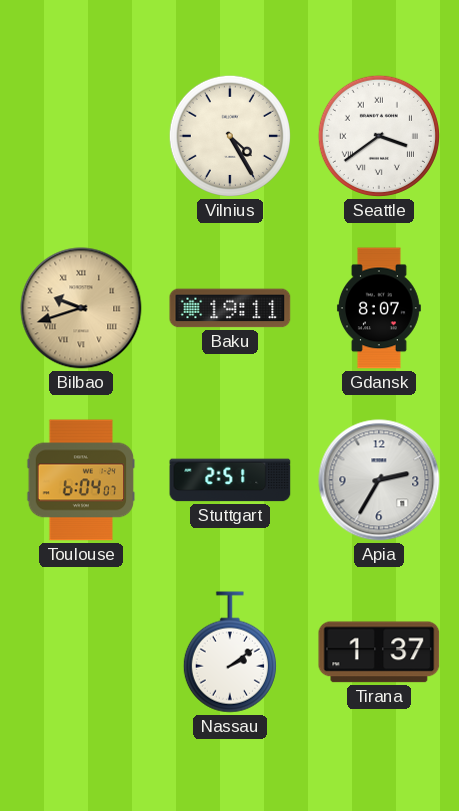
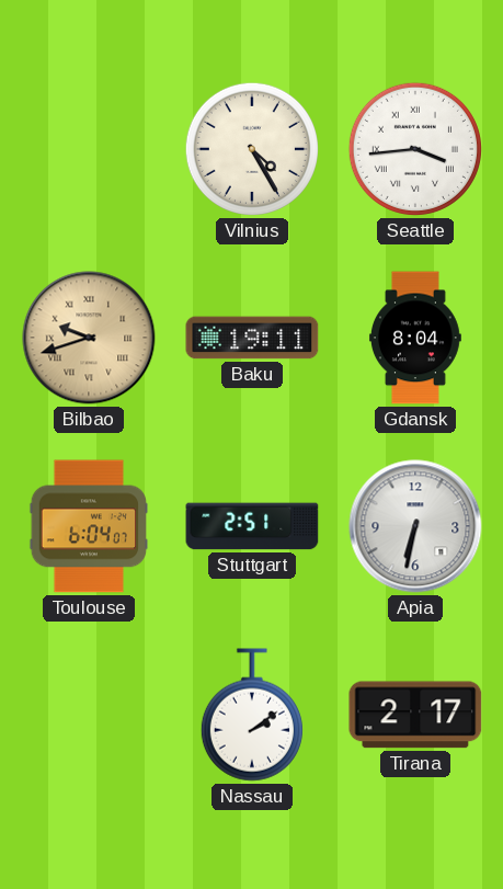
Seattle: 3:39 -> 3:44
Gdansk: 8:07 -> 8:04
Apia: 2:35 -> 6:32
Tirana: 1:37 -> 2:17
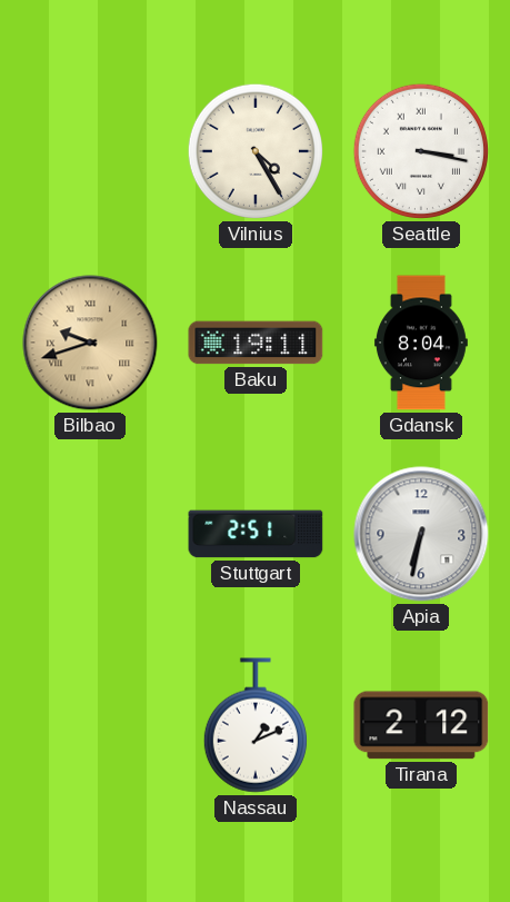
Seattle: 3:44 -> 3:17
Toulouse: 6:04 -> none
Nassau: 2:09 -> 1:11
Tirana: 2:17 -> 2:12
